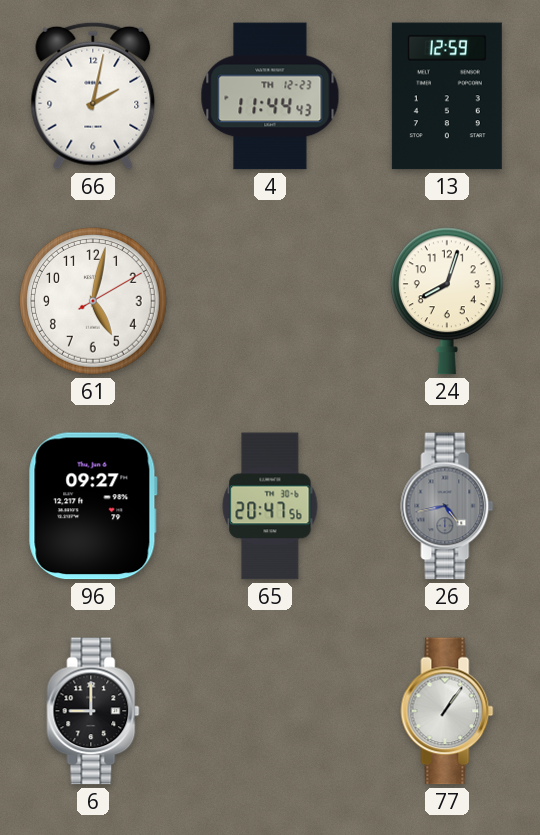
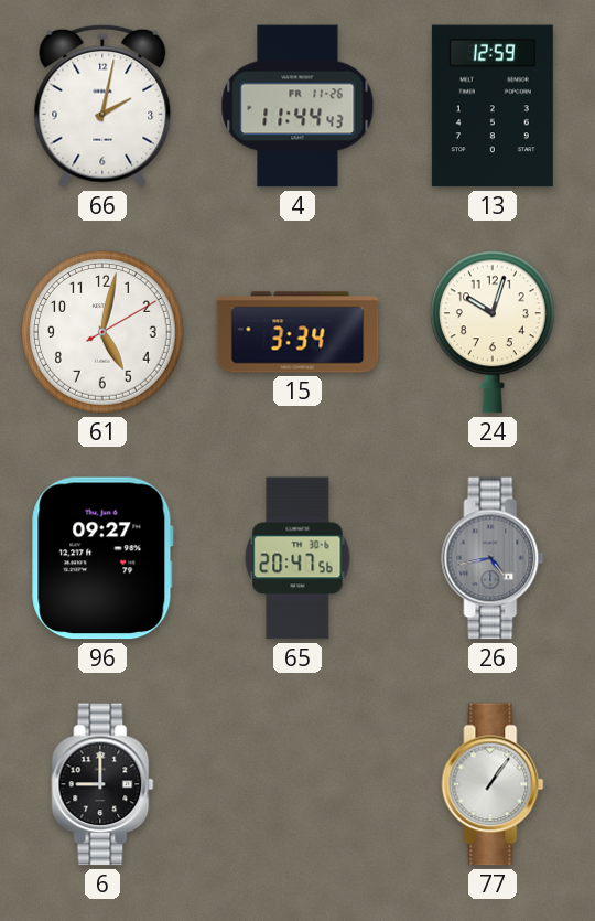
4 date: TH 12-23 -> FR 11-26
15: none -> 3:34
24: 8:03 -> 10:03
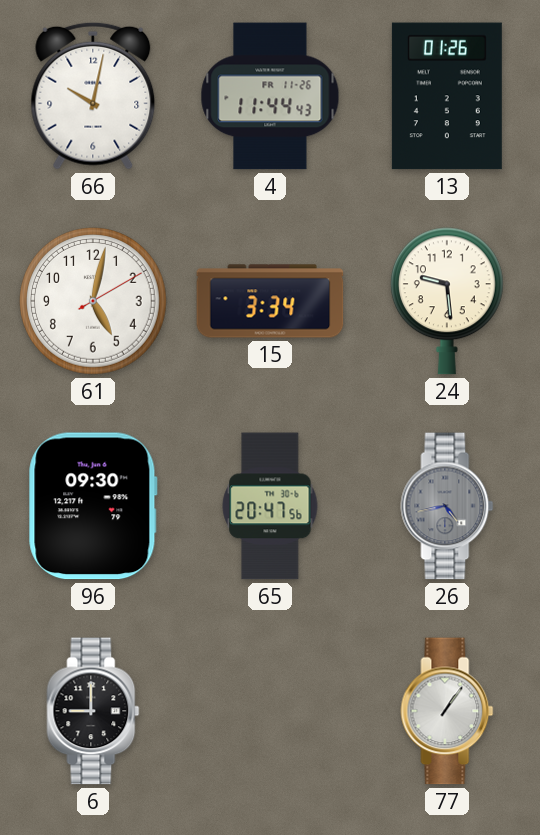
66: 2:02 -> 10:02
13: 12:59 -> 01:26
24: 10:03 -> 9:29
96: 09:27 -> 09:30
